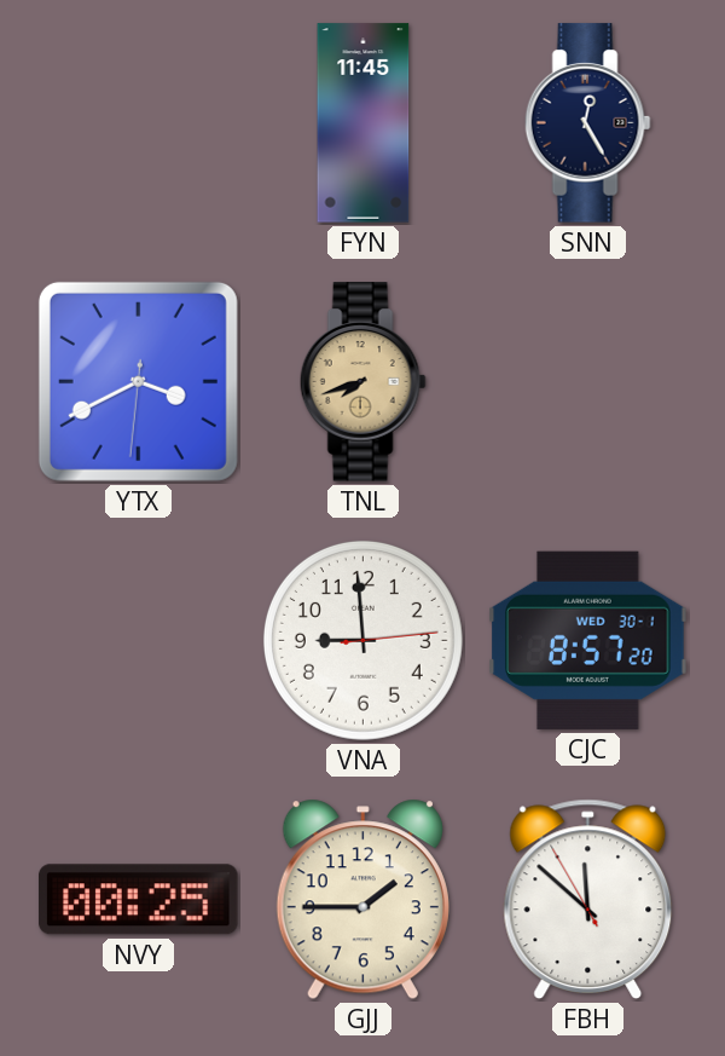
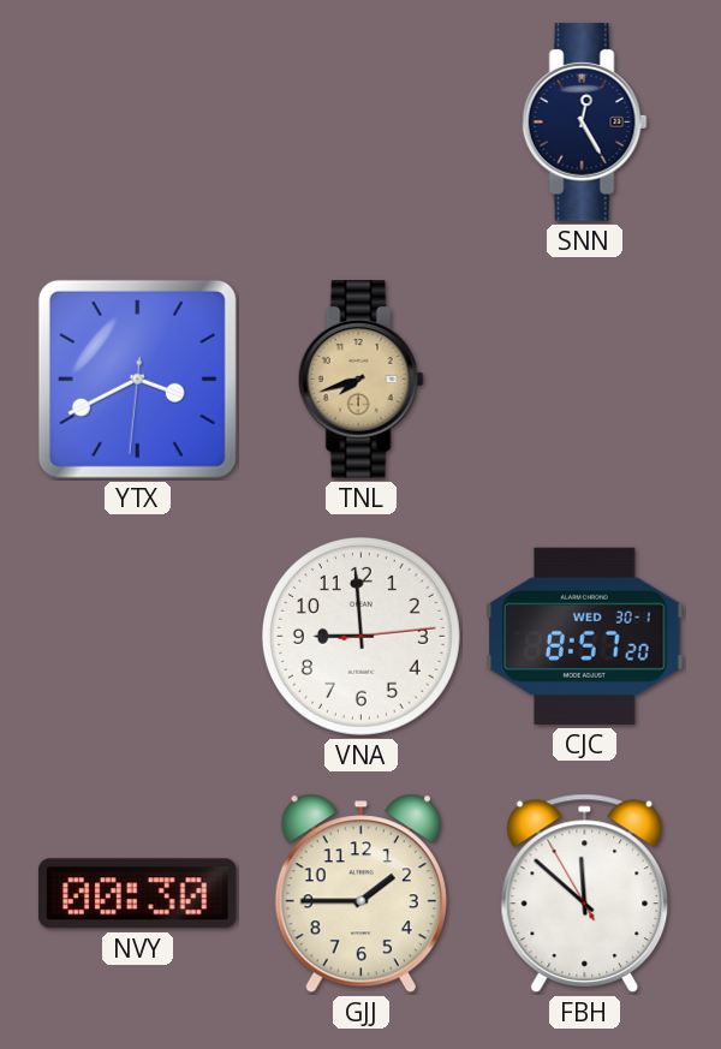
FYN: 11:45 -> none
NVY: 00:25 -> 00:30
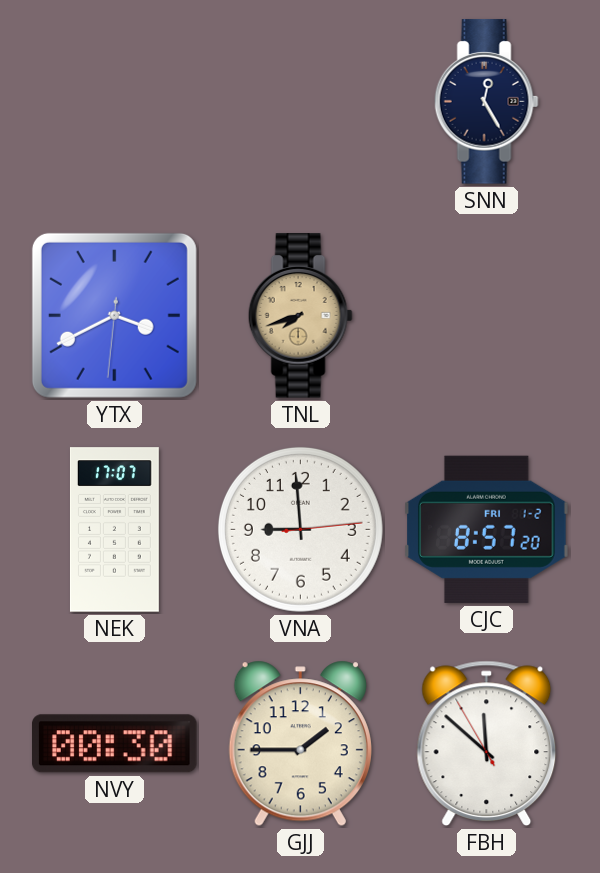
NEK: none -> 17:07
CJC date: WED 30-1 -> FRI 1-2
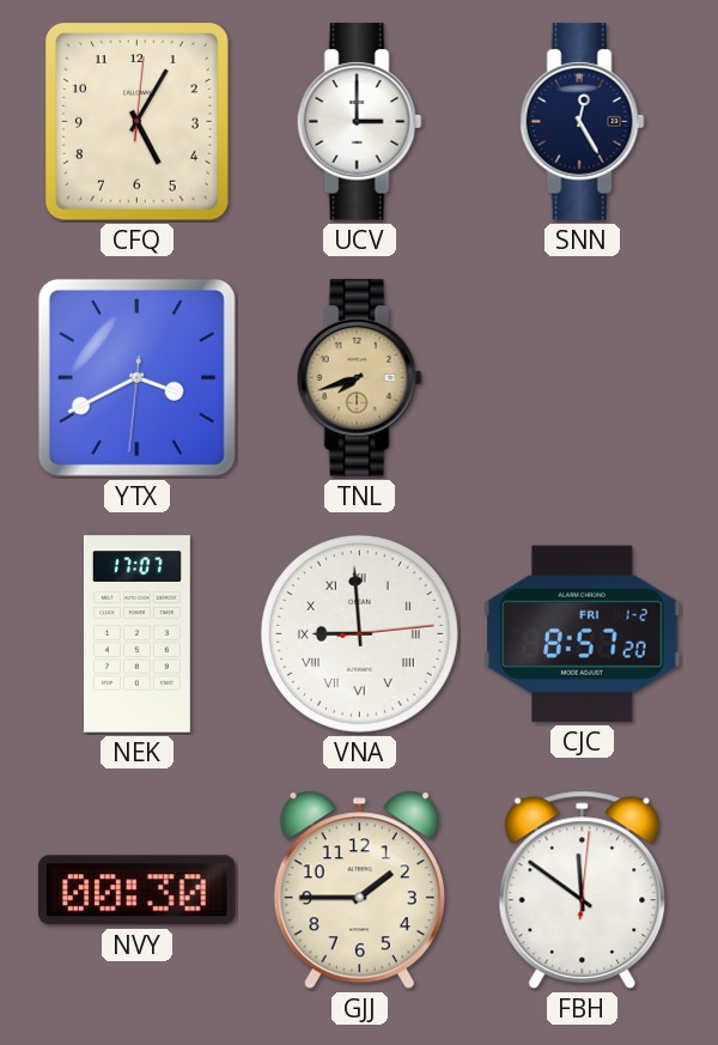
CFQ: none -> 5:05
UCV: none -> 3:00
VNA numerals: Arabic -> Roman
FBH: 11:51:55 -> 11:51:01
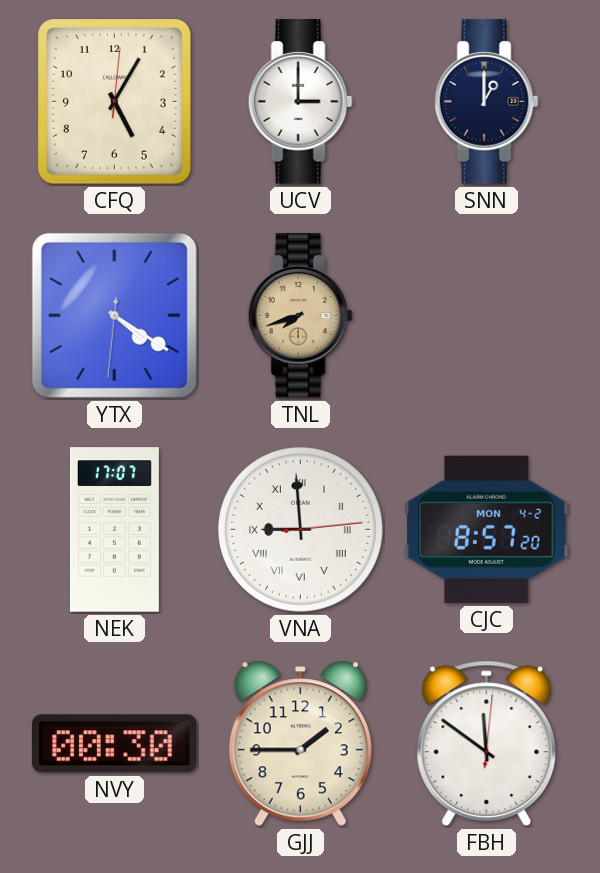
SNN: 12:25 -> 1:00
YTX: 3:40 -> 4:20
CJC date: FRI 1-2 -> MON 4-2
